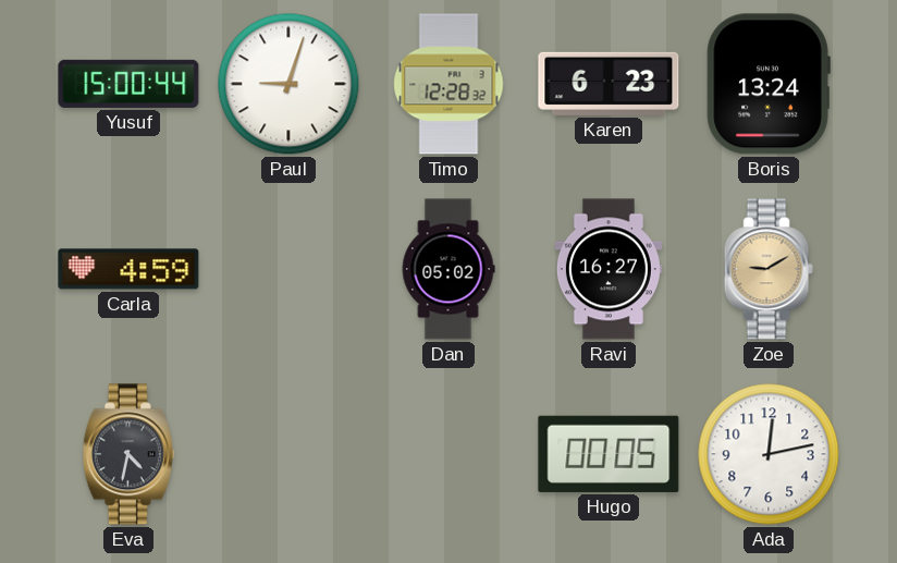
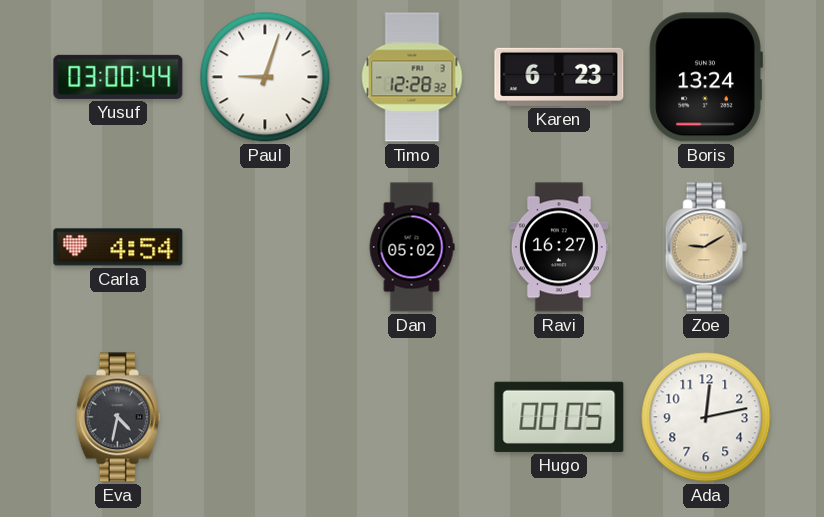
Yusuf: 15:00 -> 03:00
Carla: 4:59 -> 4:54
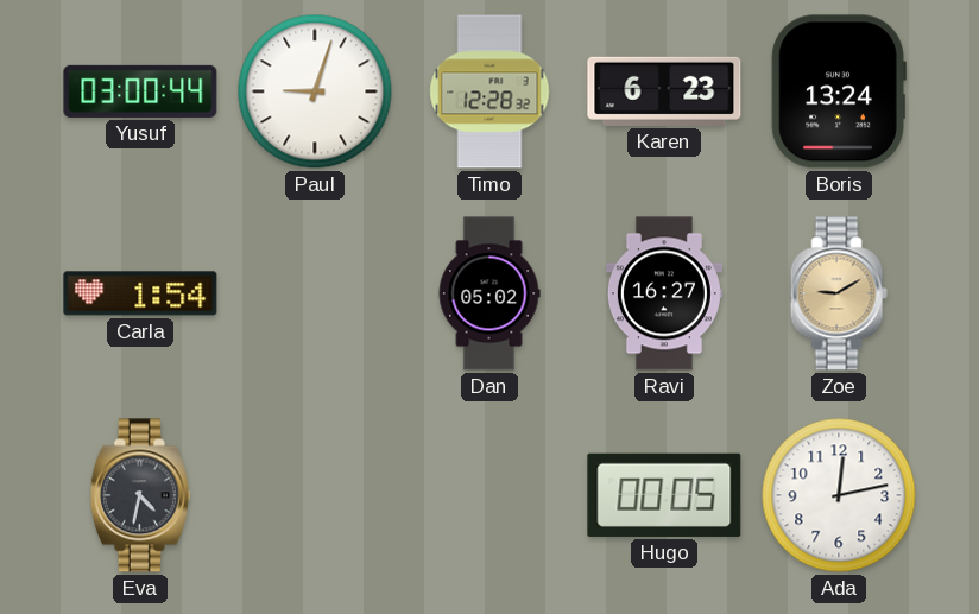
Carla: 4:54 -> 1:54
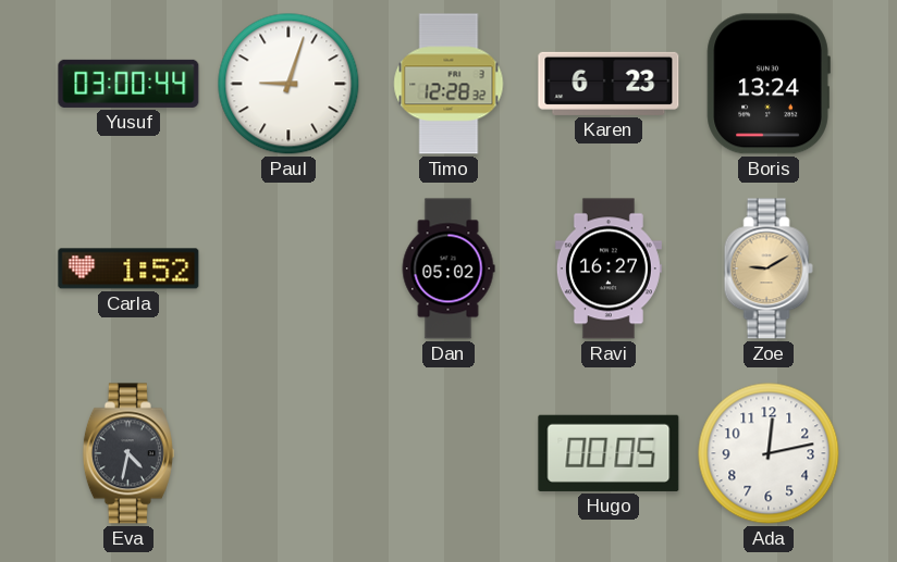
Carla: 1:54 -> 1:52
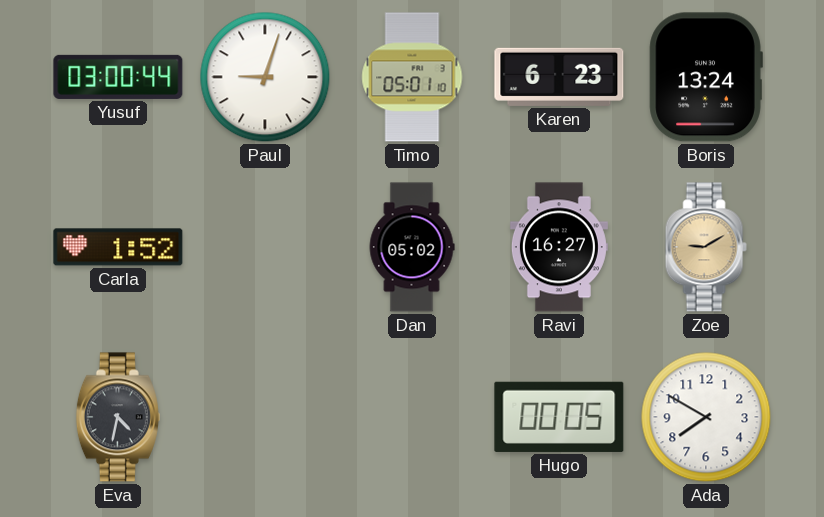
Timo: 12:28 -> 05:01
Ada: 12:13 -> 7:50
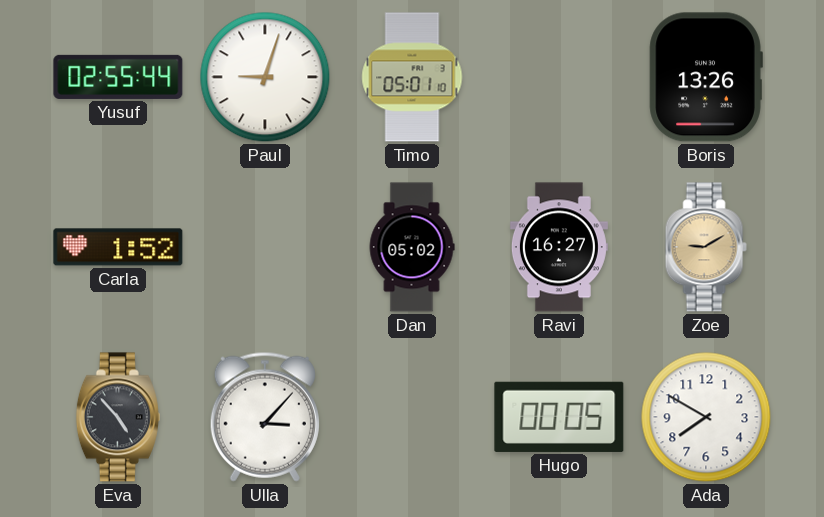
Yusuf: 03:00 -> 02:55
Karen: 6:23 -> none
Boris: 13:24 -> 13:26
Eva: 4:32 -> 4:53
Ulla: none -> 3:07
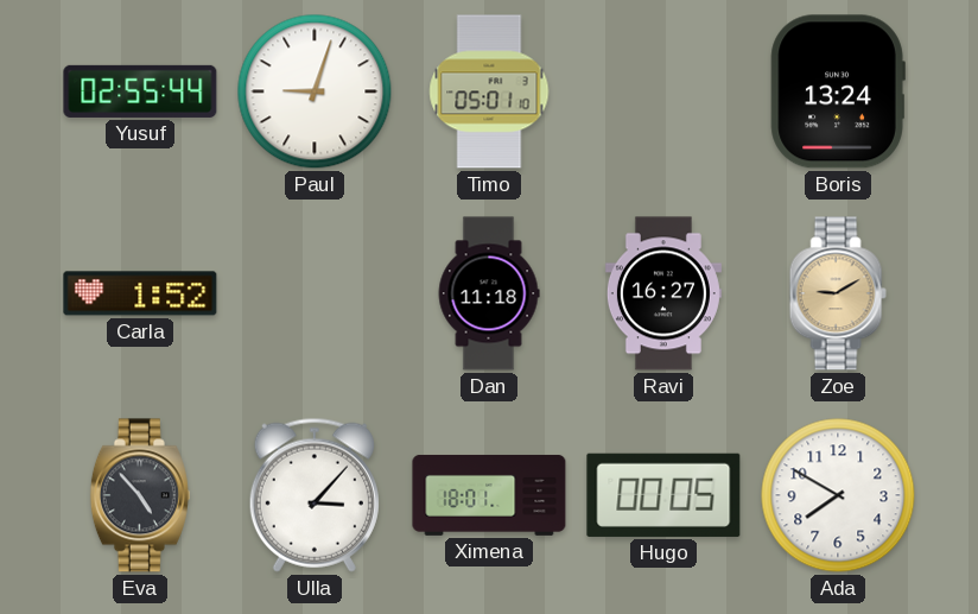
Boris: 13:26 -> 13:24
Dan: 05:02 -> 11:18
Ximena: none -> 18:01
